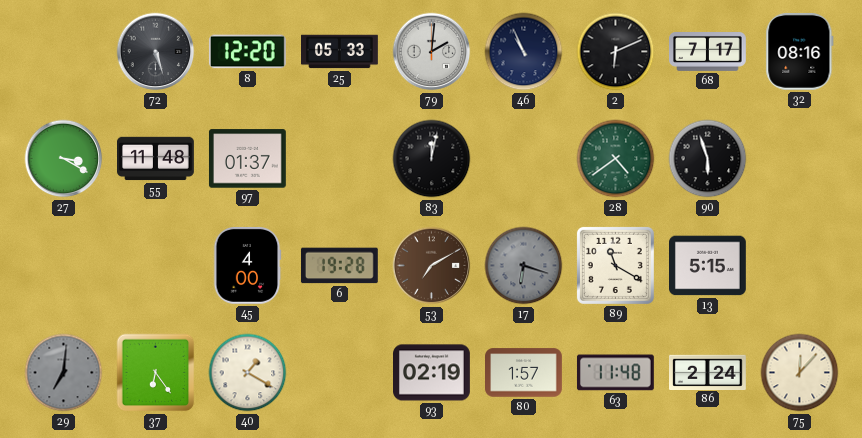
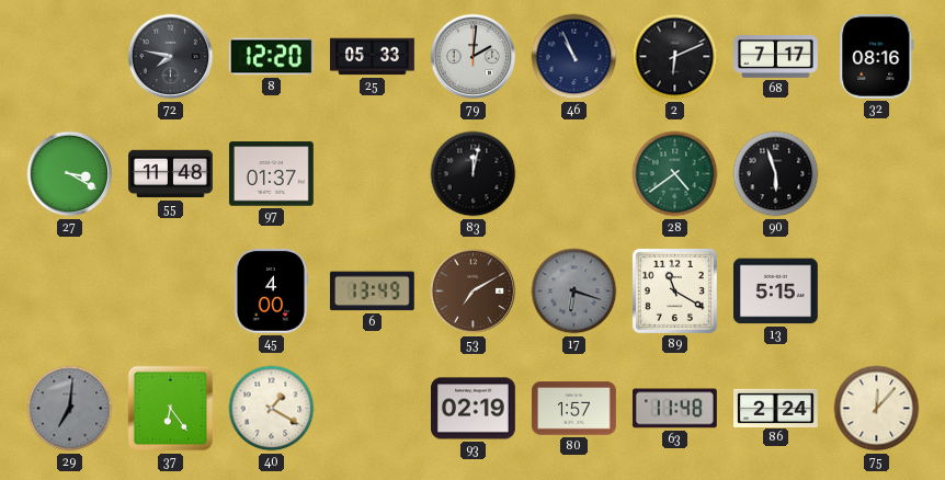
72: 5:27 -> 7:47
6: 19:28 -> 13:49
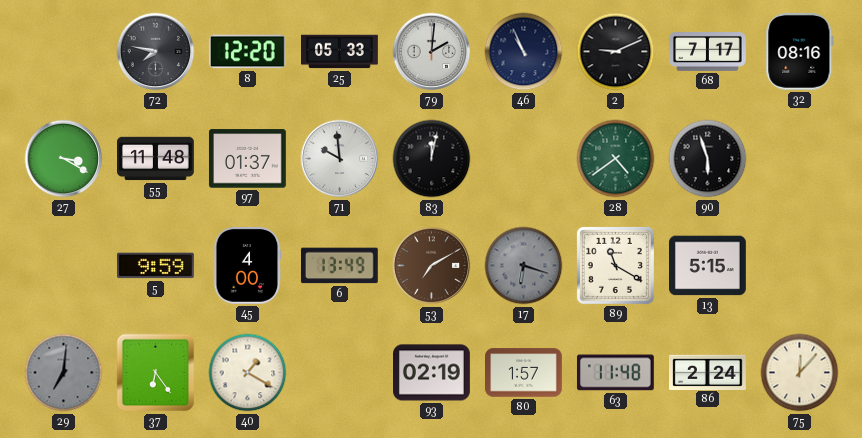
2: 6:11 -> 9:11
71: none -> 9:59
5: none -> 9:59
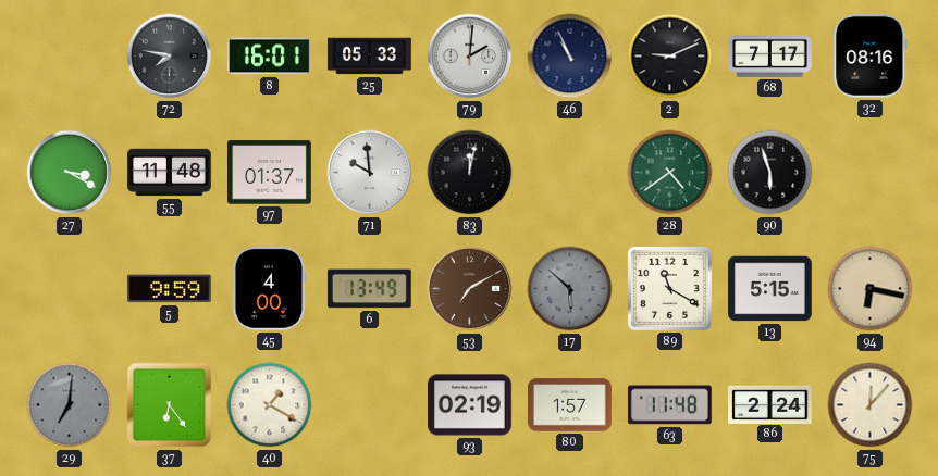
8: 12:20 -> 16:01
17: 6:18 -> 5:52
94: none -> 6:17
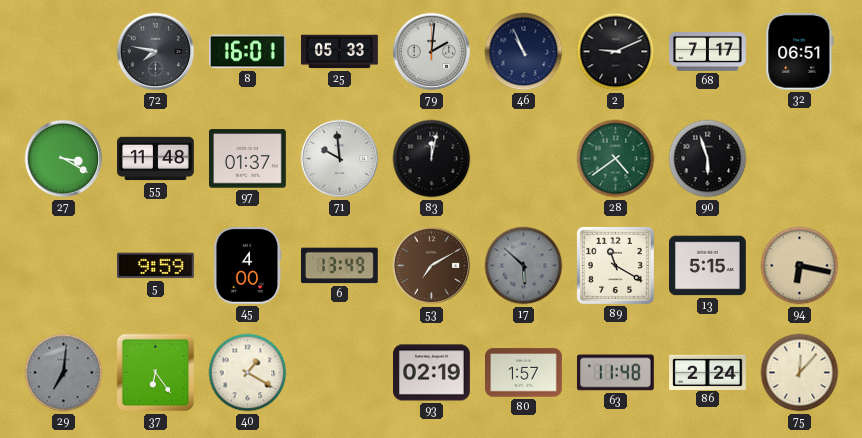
32: 08:16 -> 06:51
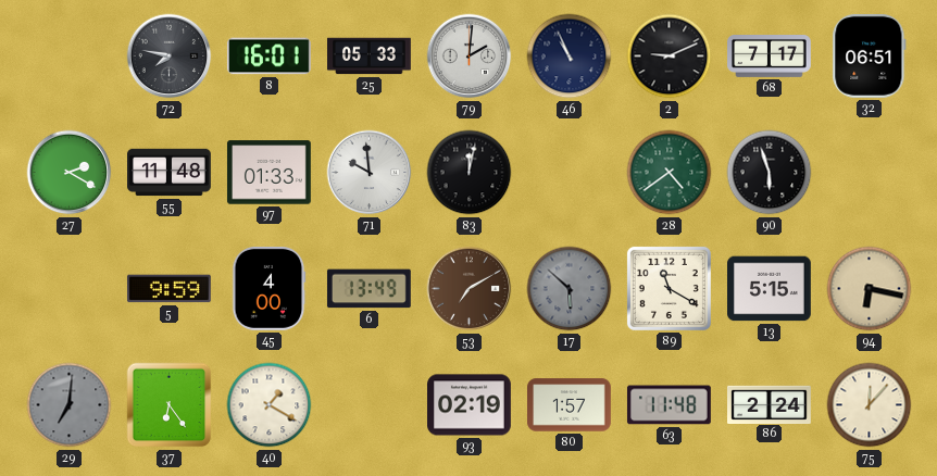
27: 3:20 -> 2:20
97: 01:37 -> 01:33
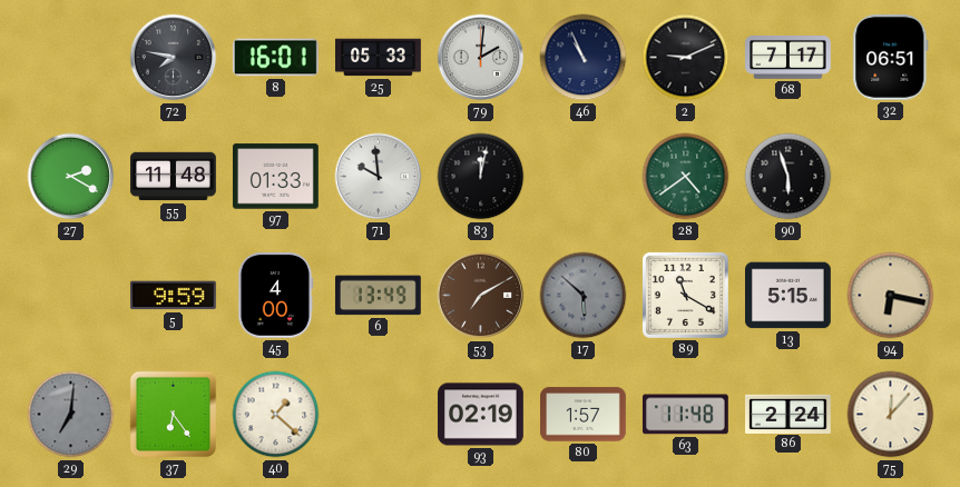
40: 1:20 -> 1:22
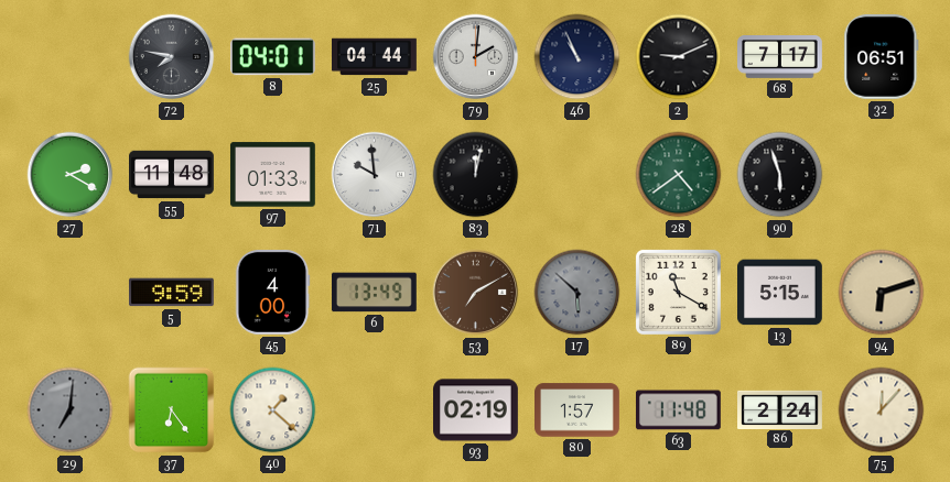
8: 16:01 -> 04:01
25: 05:33 -> 04:44
94: 6:17 -> 6:12
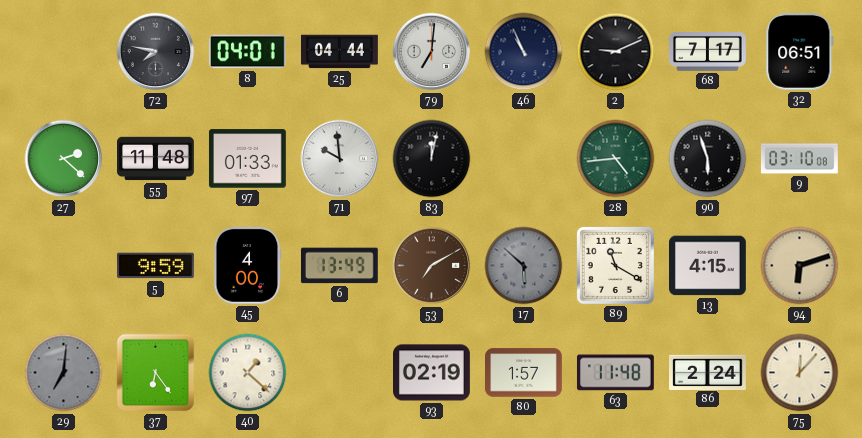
79: 2:01 -> 7:01
27: 2:20 -> 2:22
28: 4:39 -> 4:44
9: none -> 03:10
13: 5:15 -> 4:15
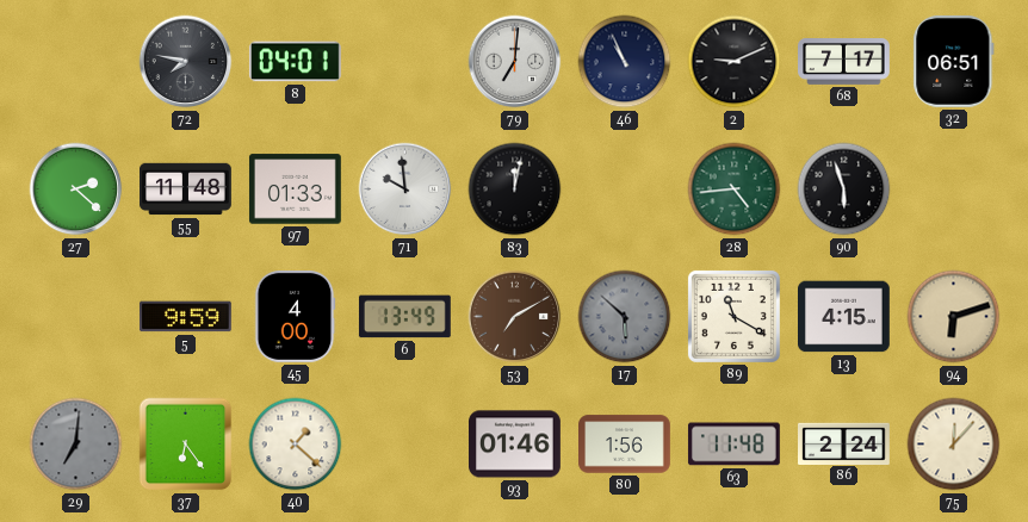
25: 04:44 -> none
9: 03:10 -> none
93: 02:19 -> 01:46
80: 1:57 -> 1:56
